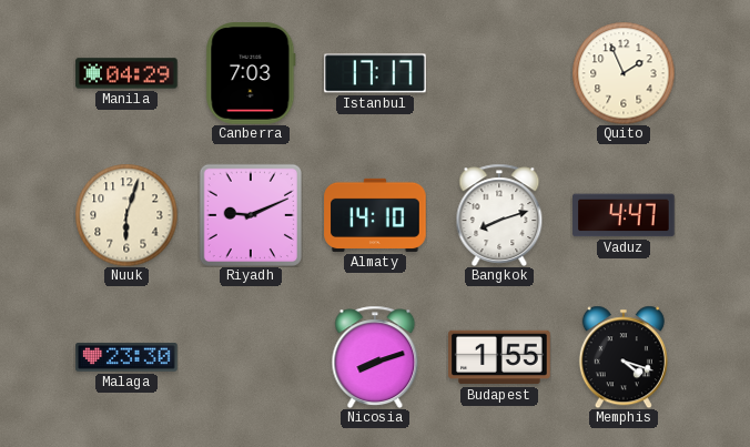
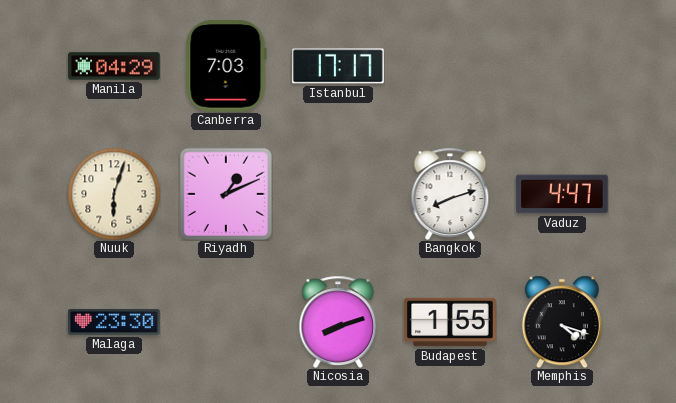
Quito: 1:56 -> none
Riyadh: 9:11 -> 1:11
Almaty: 14:10 -> none
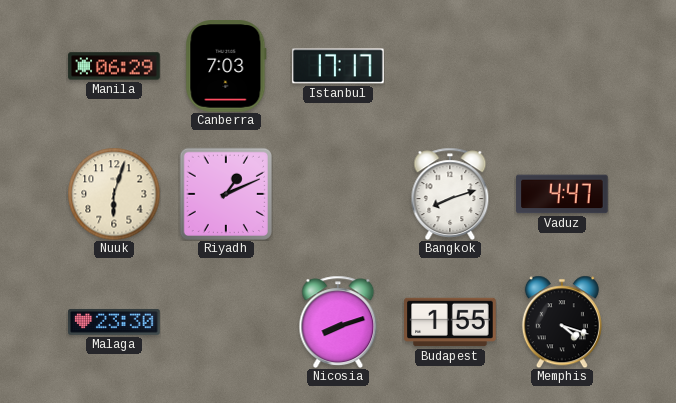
Manila: 04:29 -> 06:29
